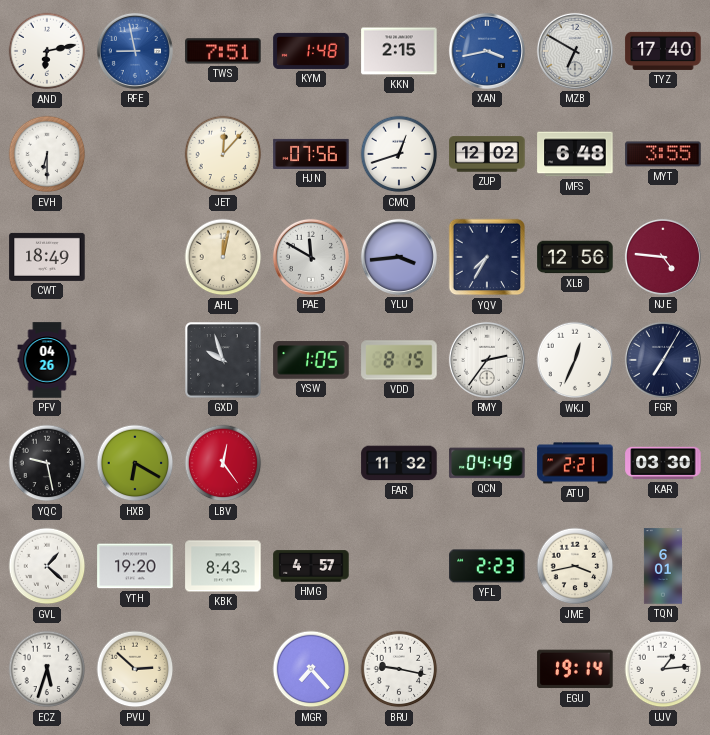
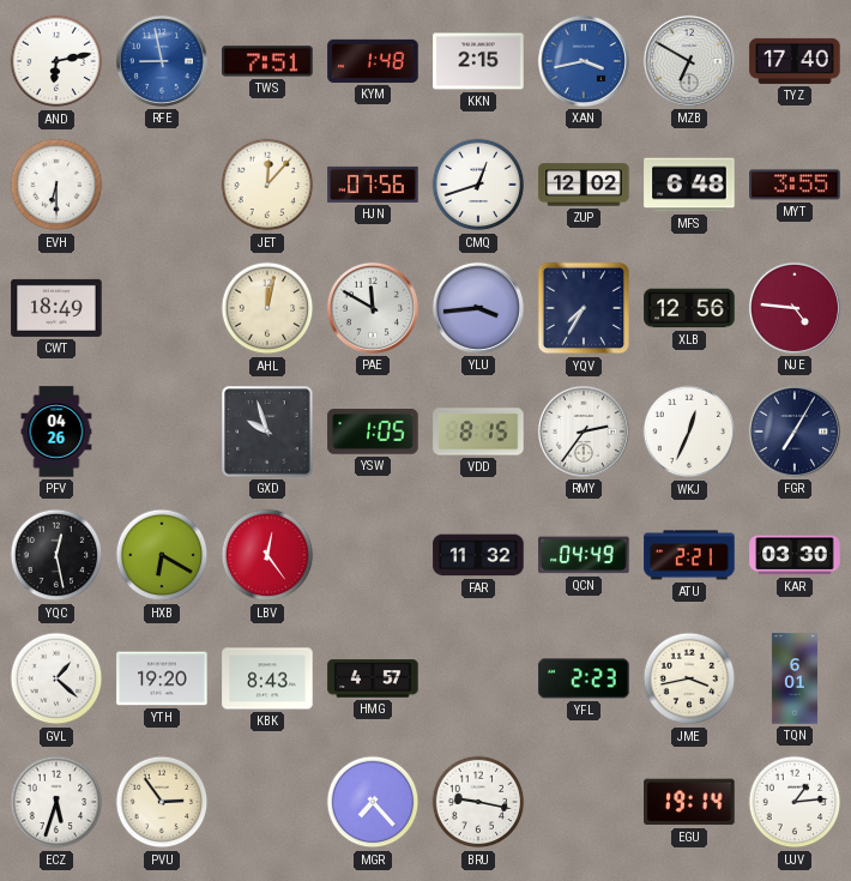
YQC: 9:28 -> 12:28
PVU: 2:52 -> 2:54
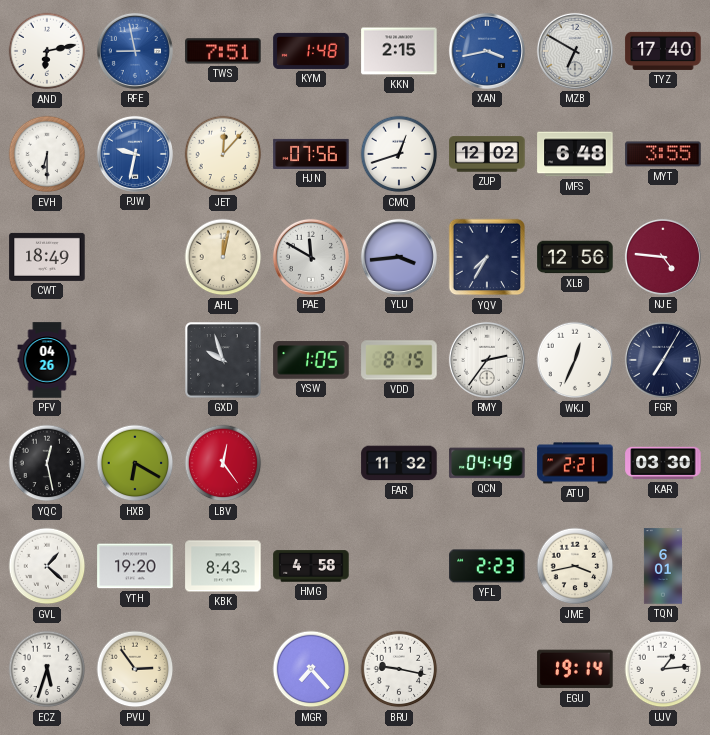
PJW: none -> 9:32
HMG: 4:57 -> 4:58
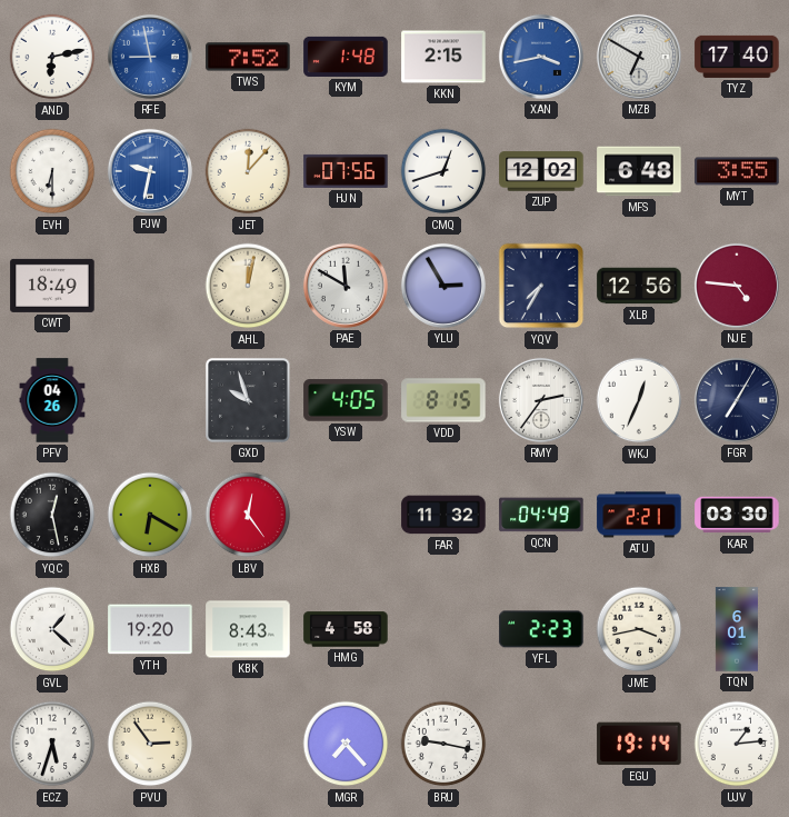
TWS: 7:51 -> 7:52
YLU: 3:44 -> 2:55
YSW: 1:05 -> 4:05
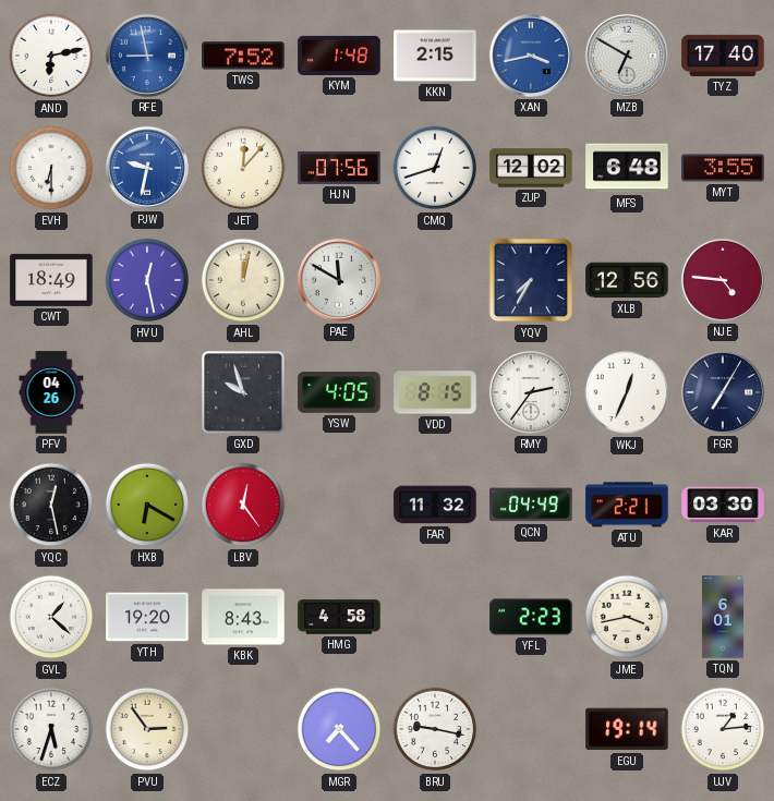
HVU: none -> 12:28
YLU: 2:55 -> none
